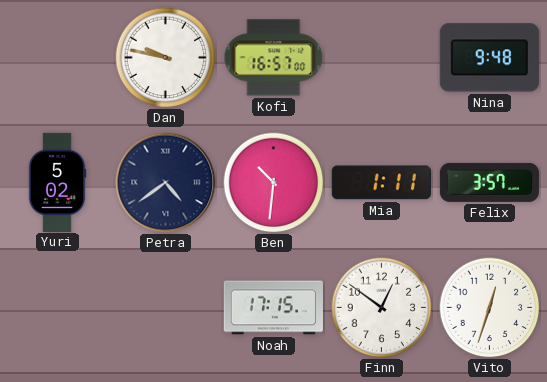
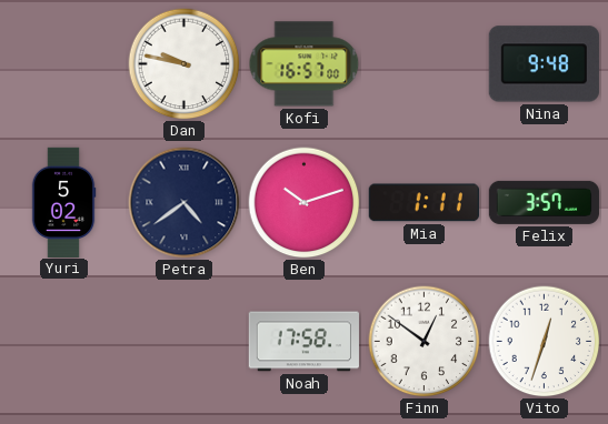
Ben: 10:31 -> 10:12
Noah: 17:15 -> 17:58
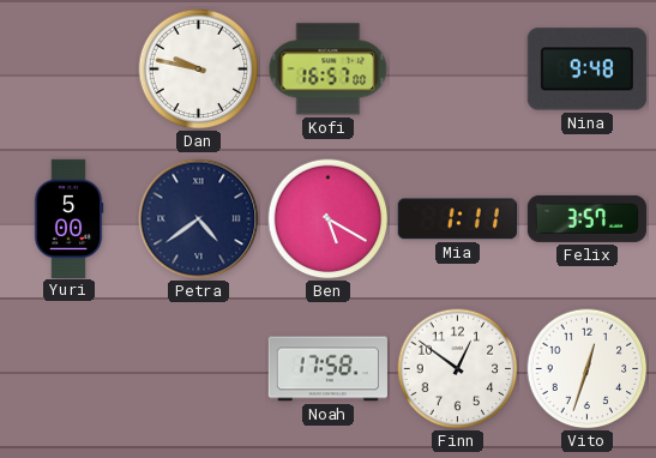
Yuri: 5:02 -> 5:00
Ben: 10:12 -> 5:20
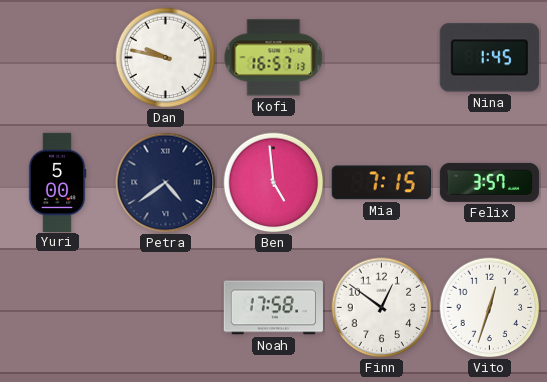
Kofi: 16:57:00 -> 16:57:13
Nina: 9:48 -> 1:45
Ben: 5:20 -> 4:59
Mia: 1:11 -> 7:15
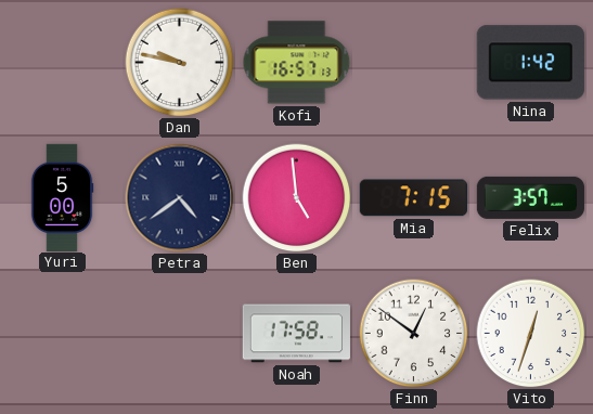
Nina: 1:45 -> 1:42
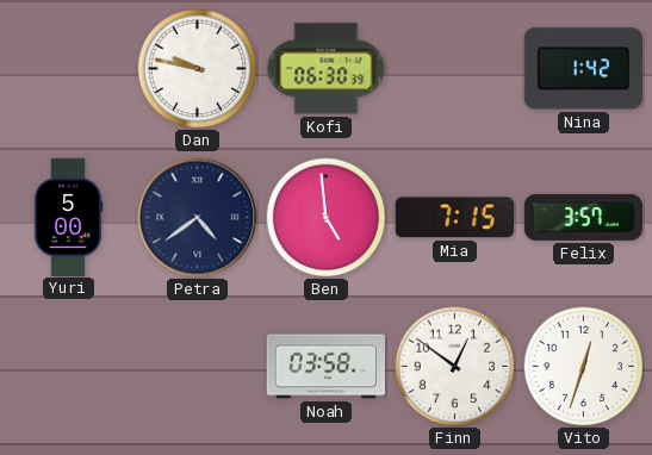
Kofi: 16:57 -> 06:30
Noah: 17:58 -> 03:58
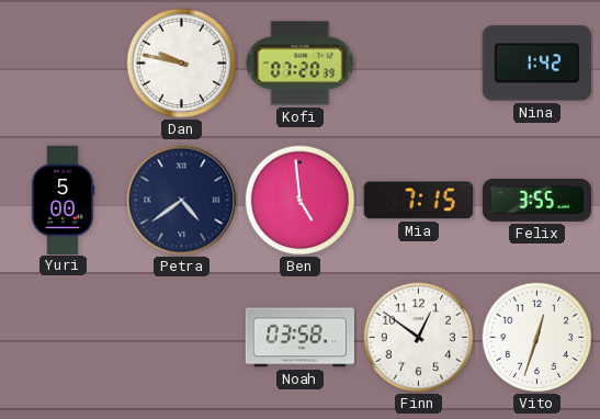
Kofi: 06:30 -> 07:20
Felix: 3:57 -> 3:55
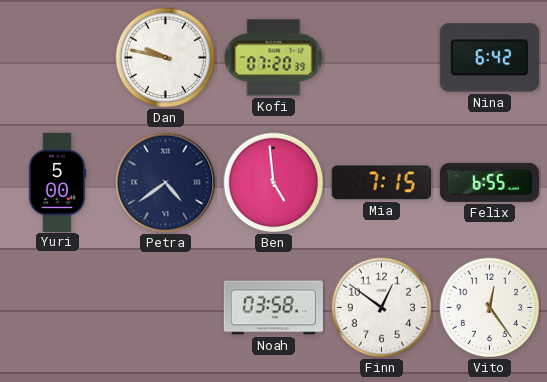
Nina: 1:42 -> 6:42
Felix: 3:55 -> 6:55
Vito: 12:33 -> 12:24
